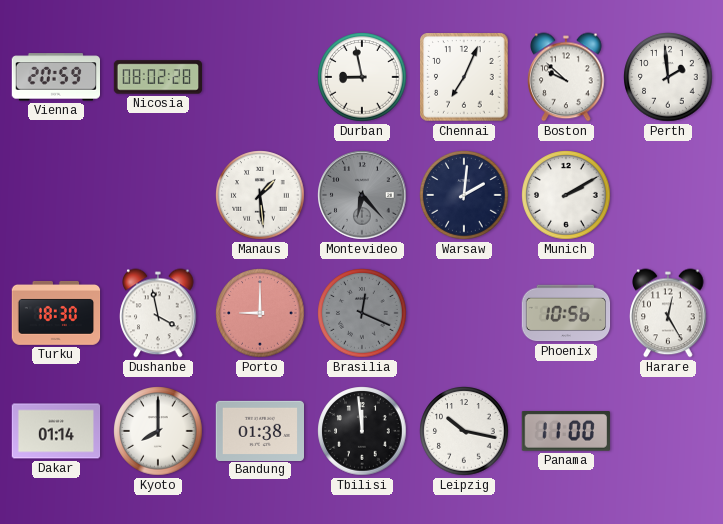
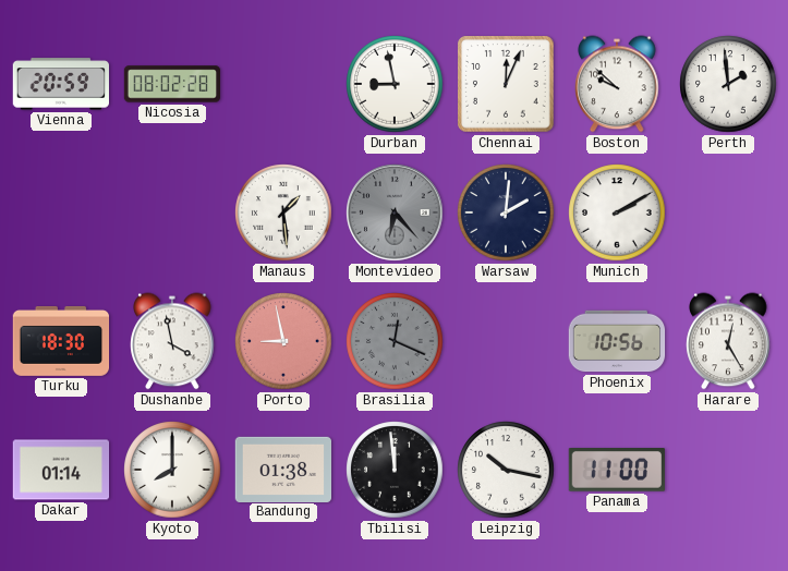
Chennai: 7:04 -> 12:04
Porto: 9:00 -> 8:58
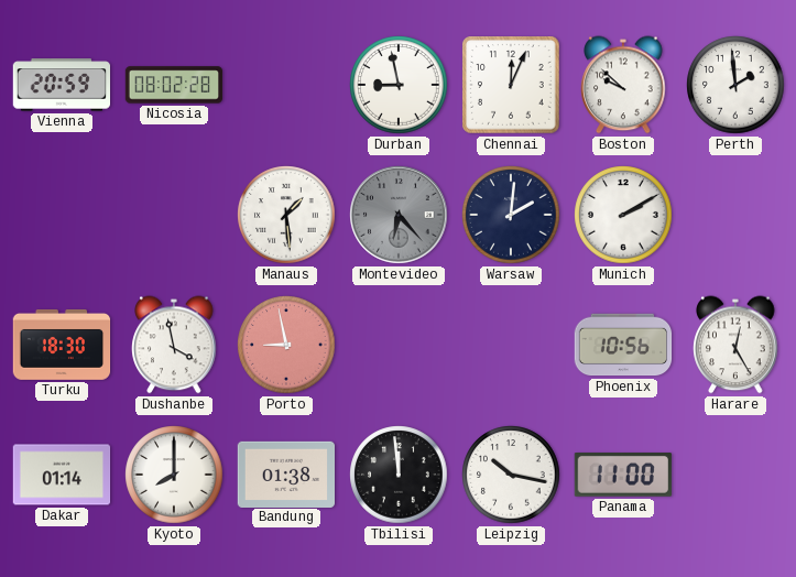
Brasilia: 12:19 -> none
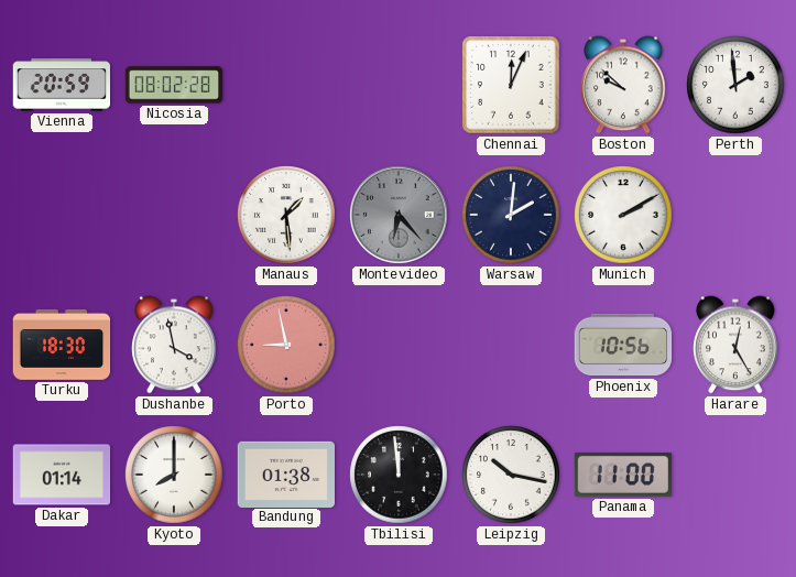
Durban: 8:58 -> none
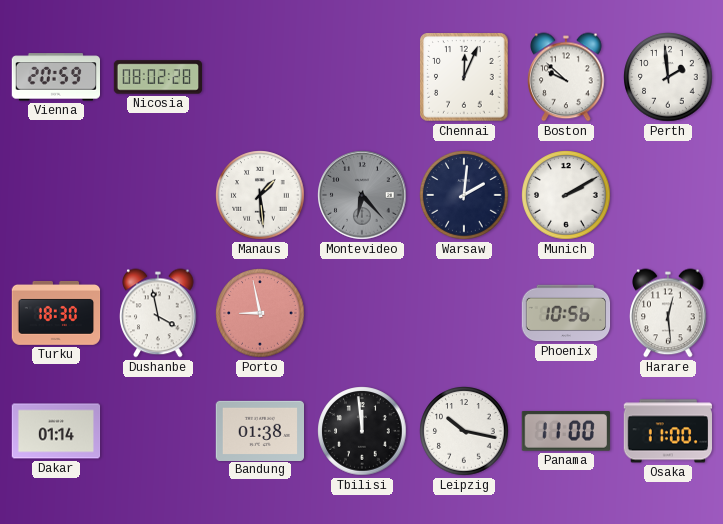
Harare: 12:25 -> 12:29
Kyoto: 8:00 -> none
Osaka: none -> 11:00
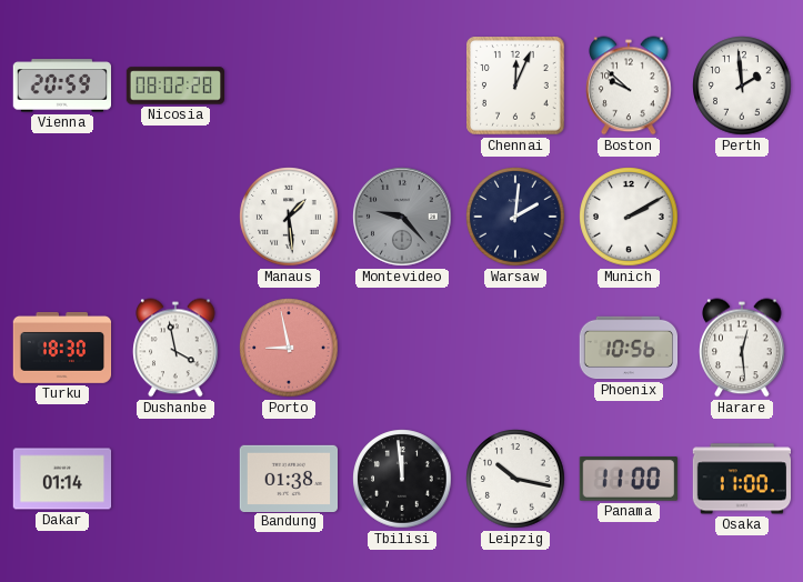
Montevideo: 6:23 -> 9:23
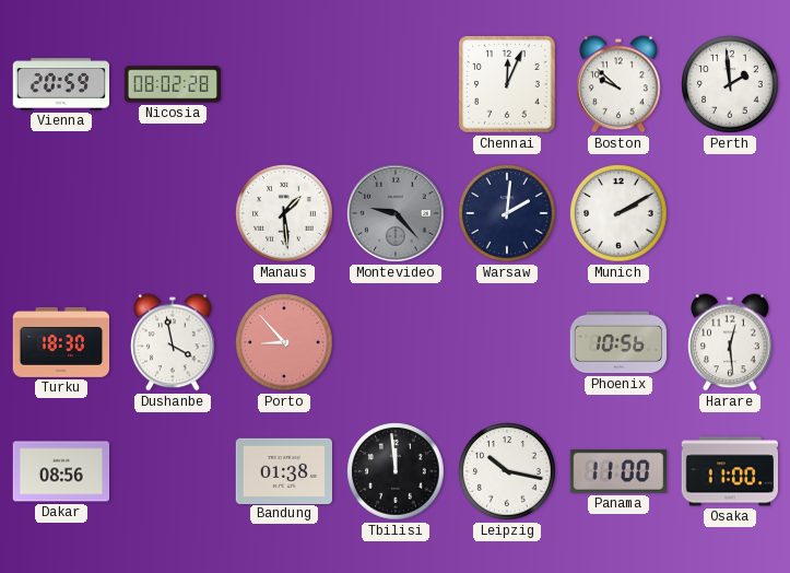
Porto: 8:58 -> 8:53
Dakar: 01:14 -> 08:56
